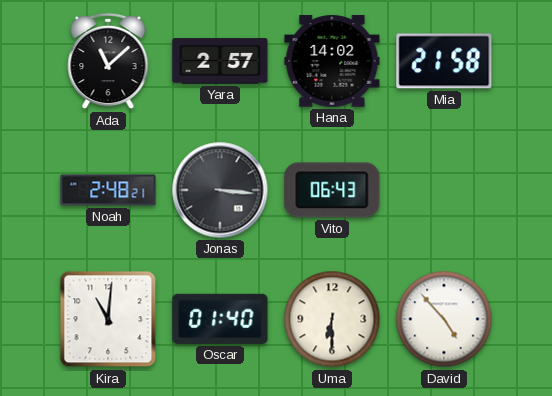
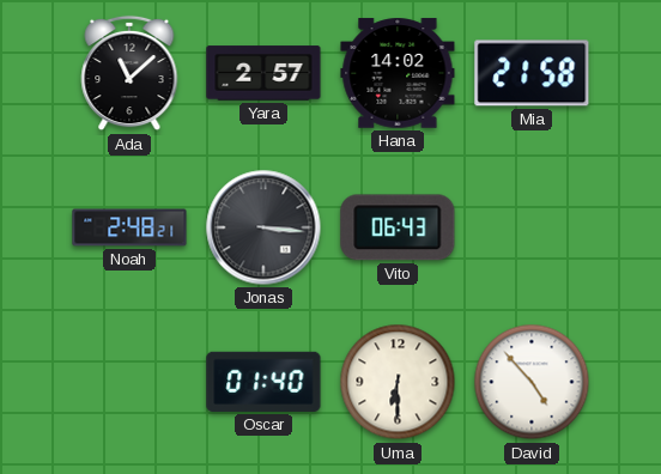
Kira: 11:01 -> none
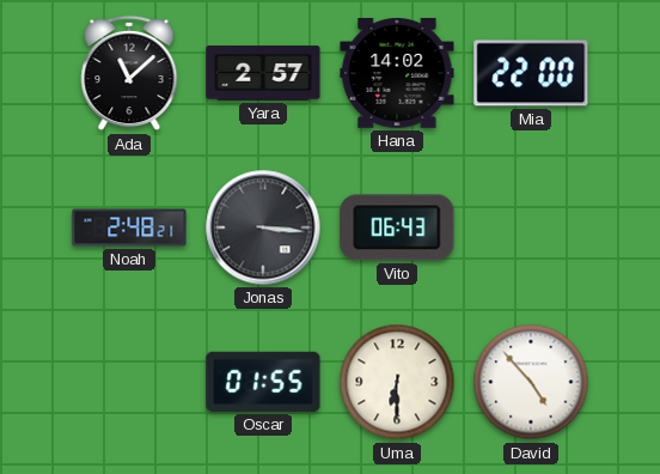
Mia: 21:58 -> 22:00
Oscar: 01:40 -> 01:55
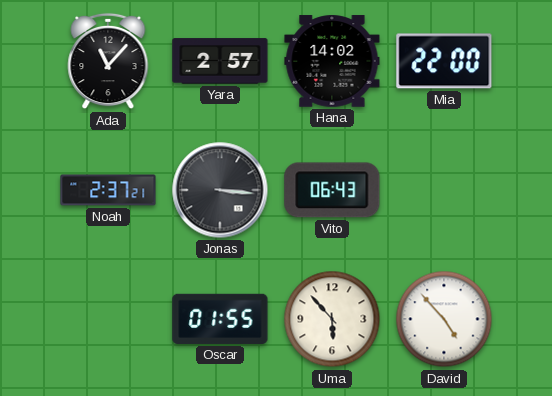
Ada: 11:08 -> 11:07
Noah: 2:48 -> 2:37
Uma: 6:30 -> 5:53
